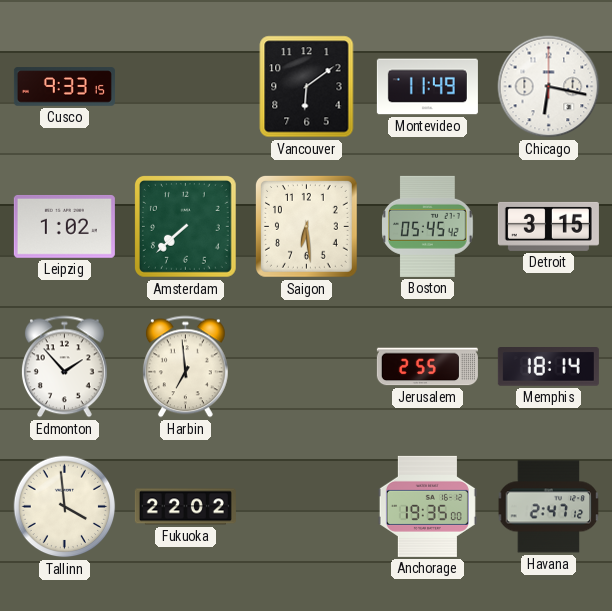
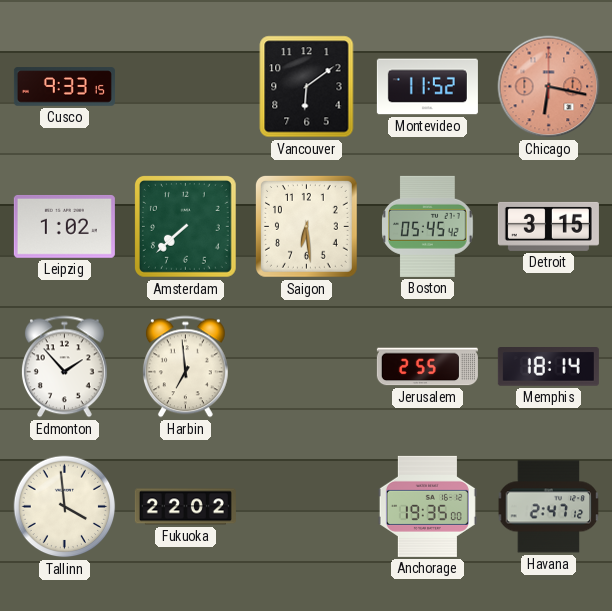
Montevideo: 11:49 -> 11:52
Chicago dial: white -> salmon
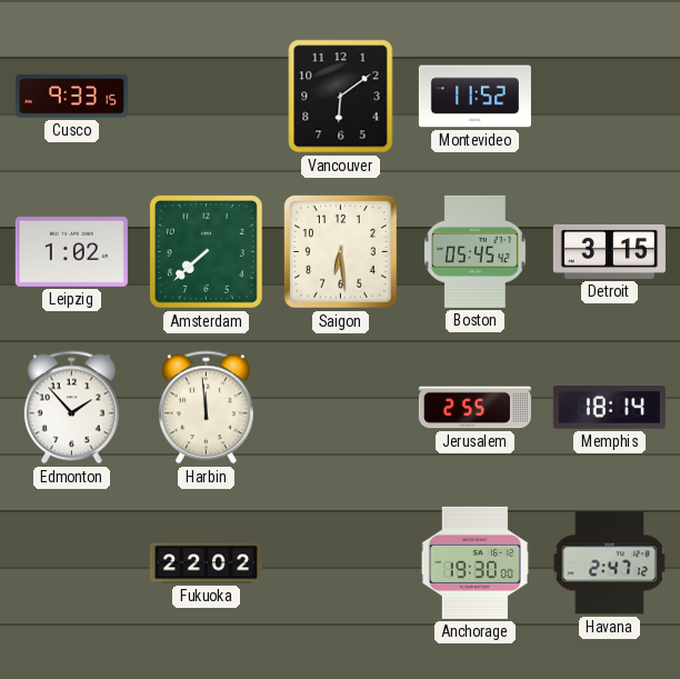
Chicago: 6:17 -> none
Harbin: 6:59 -> 11:59
Tallinn: 3:59 -> none
Anchorage: 19:35 -> 19:30
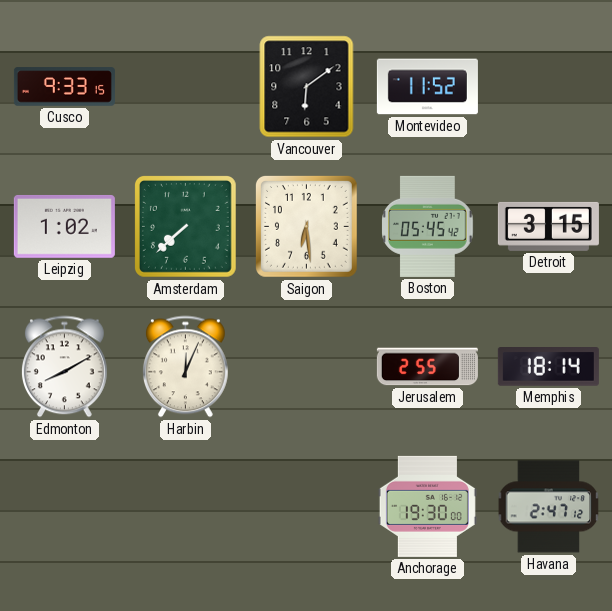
Edmonton: 1:53 -> 8:10
Harbin: 11:59 -> 12:04
Fukuoka: 22:02 -> none
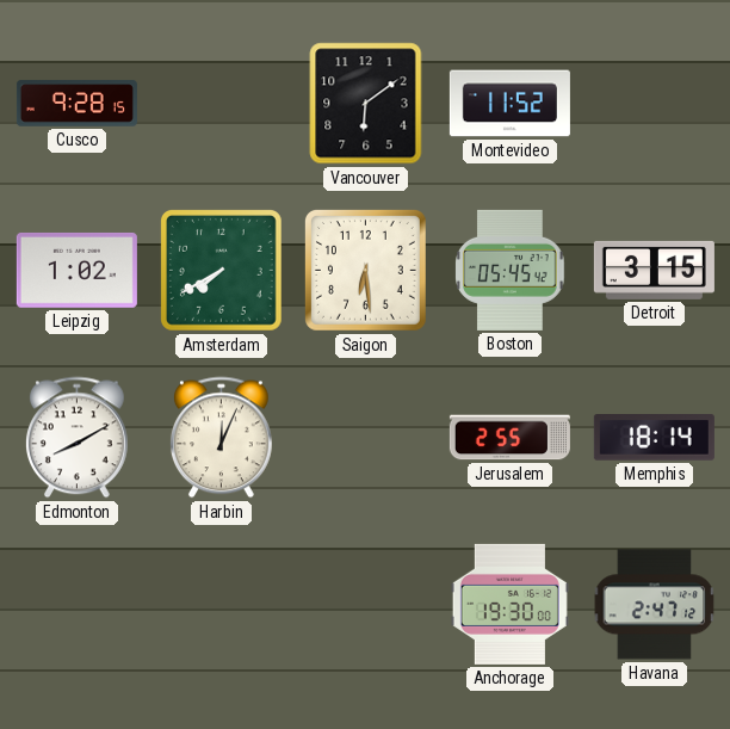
Cusco: 9:33 -> 9:28
Amsterdam: 7:38 -> 7:40
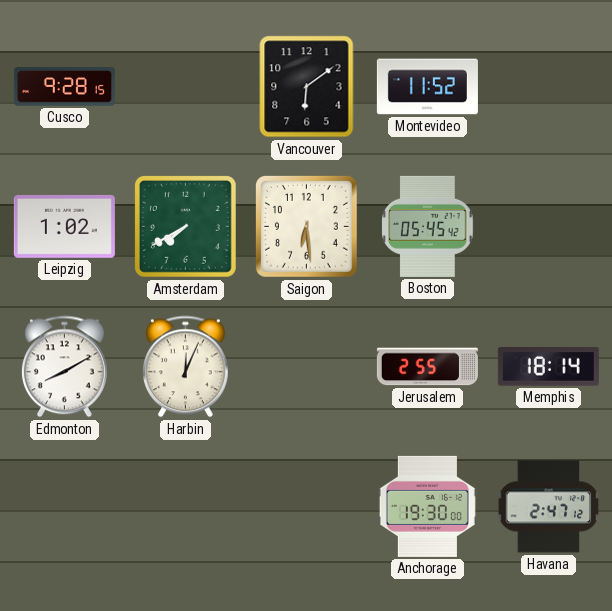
Detroit: 3:15 -> none
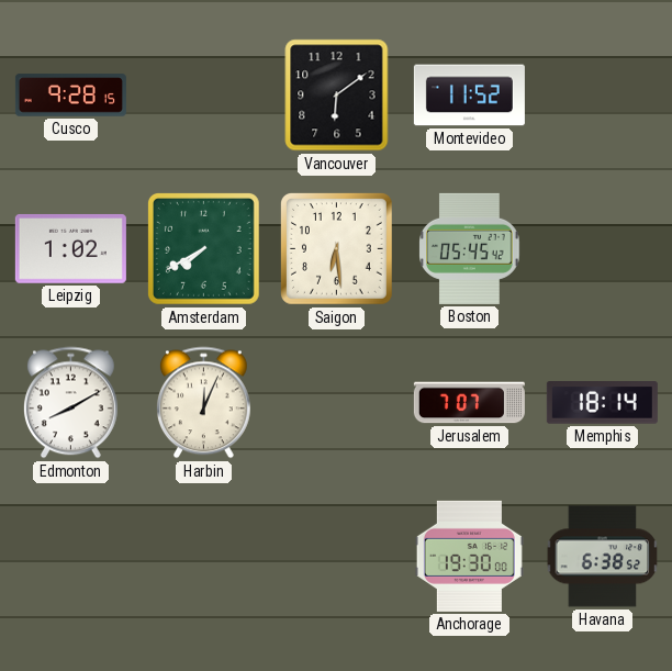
Jerusalem: 2:55 -> 7:07
Havana: 2:47 -> 6:38
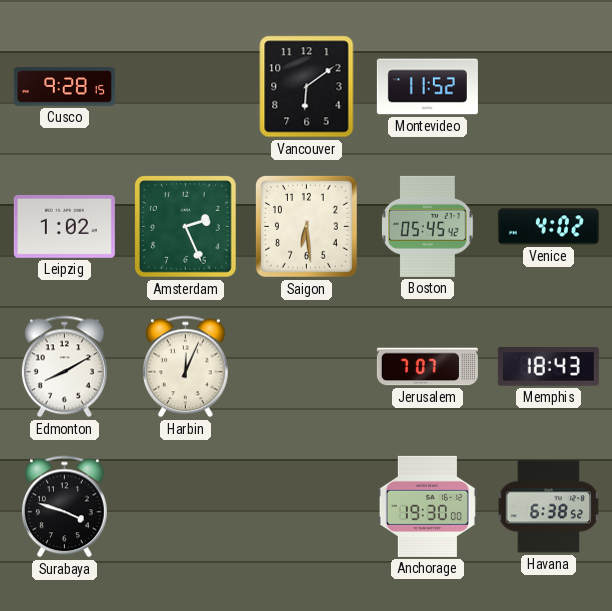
Amsterdam: 7:40 -> 2:26
Venice: none -> 4:02
Memphis: 18:14 -> 18:43
Surabaya: none -> 3:48
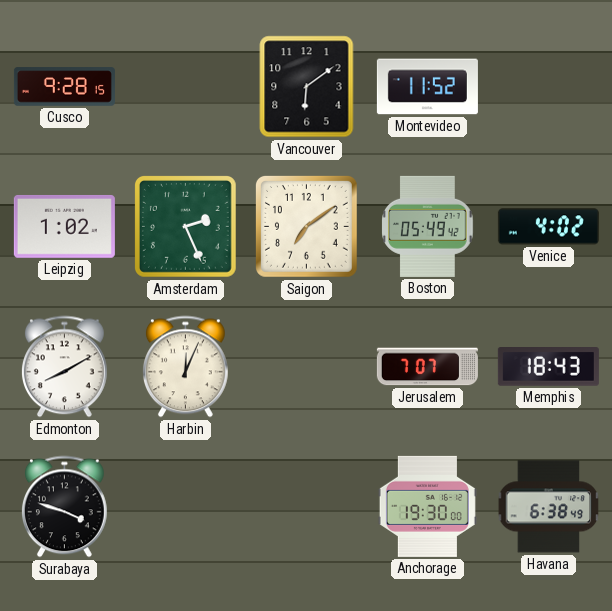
Saigon: 6:29 -> 7:09
Boston: 05:45 -> 05:49
Havana: 6:38:52 -> 6:38:49
